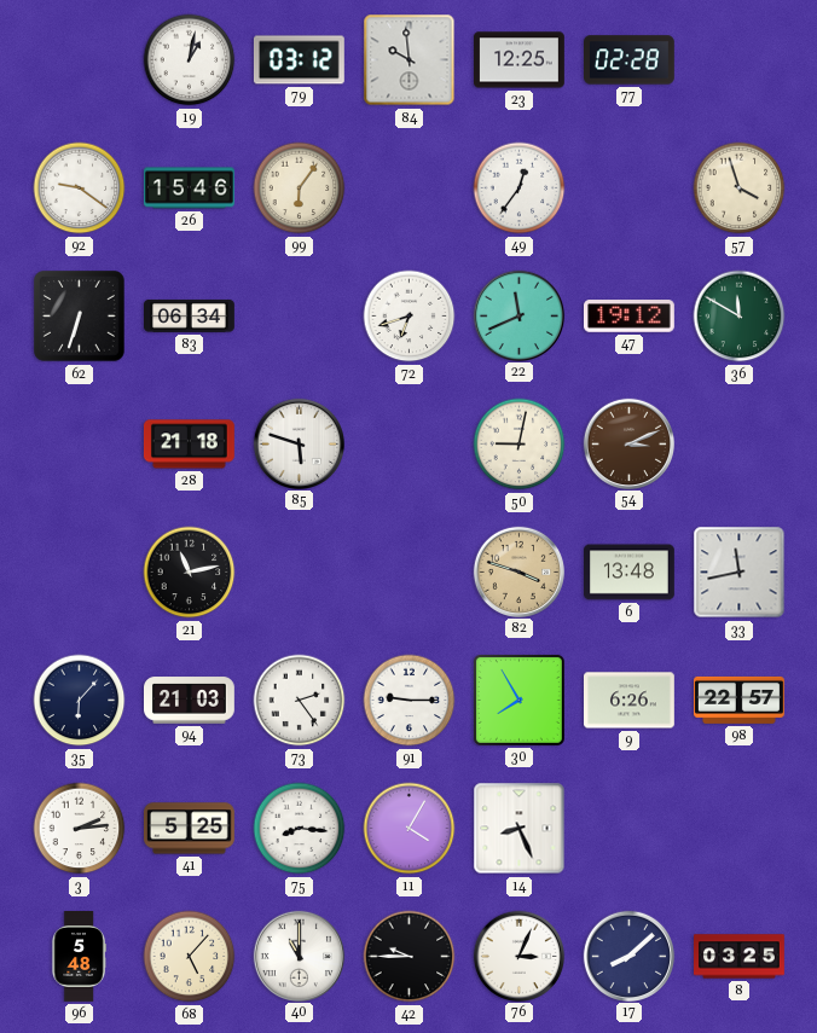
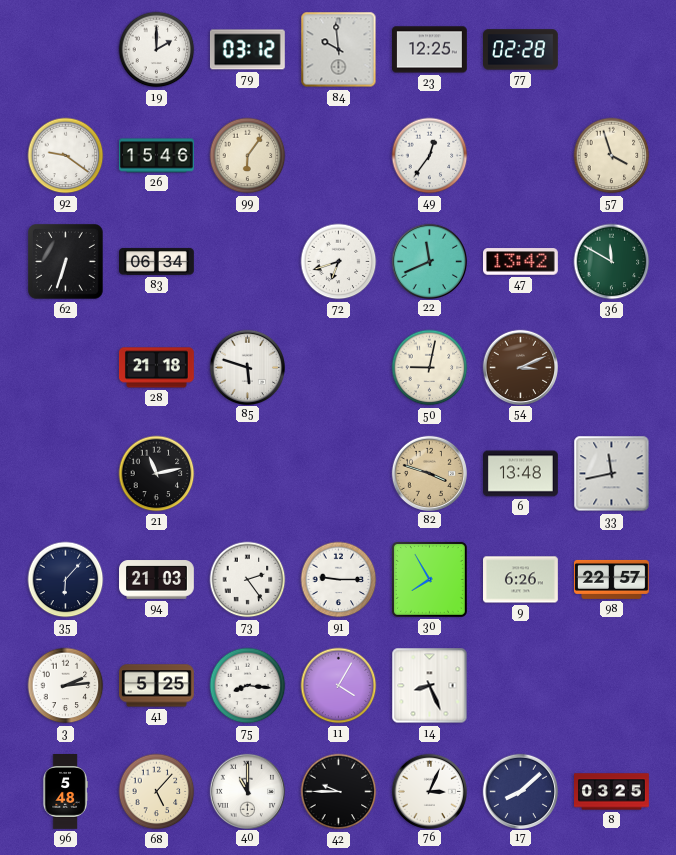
19: 1:02 -> 2:00
47: 19:12 -> 13:42
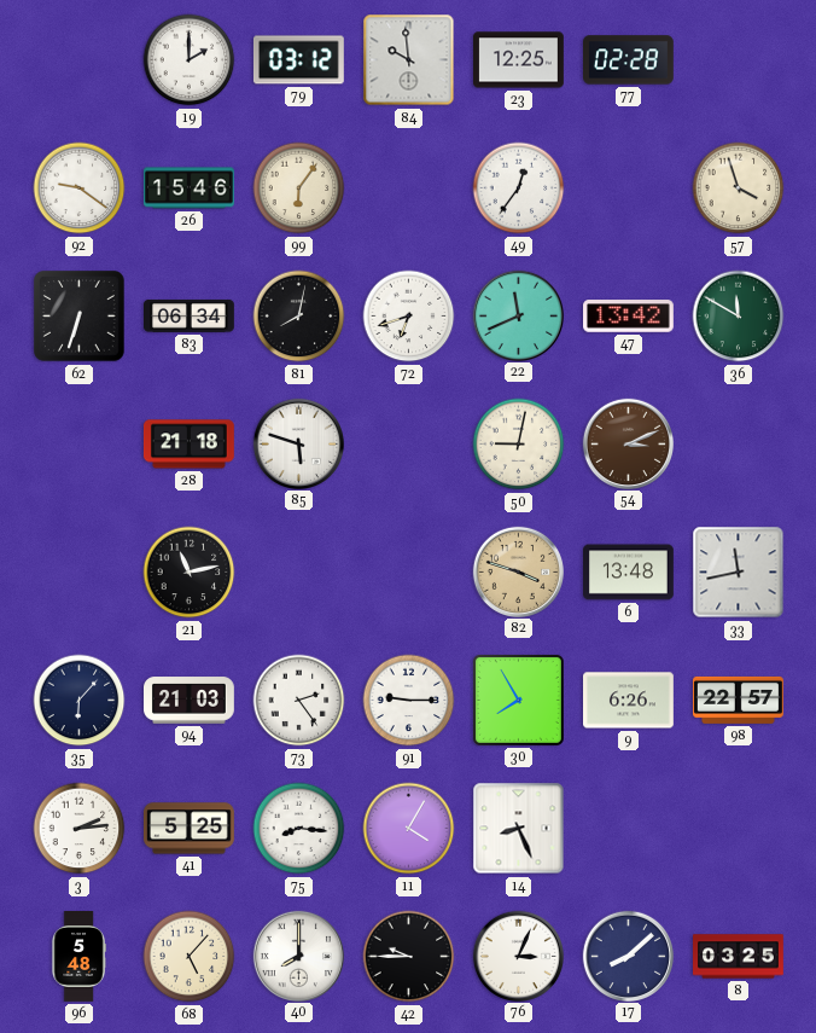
81: none -> 8:02
40: 11:00 -> 8:00
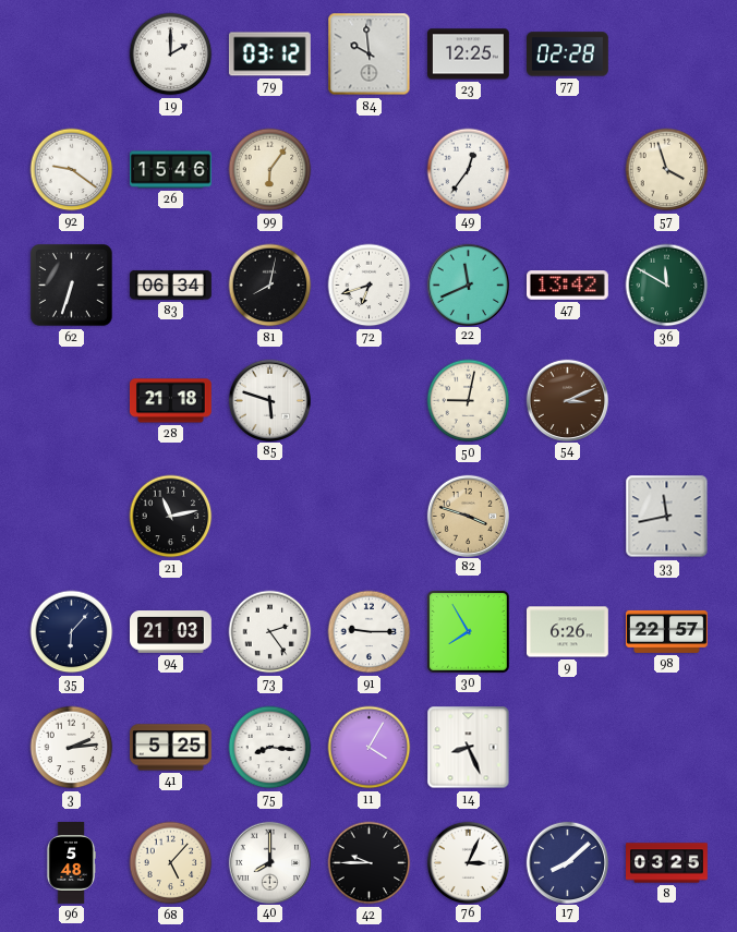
6: 13:48 -> none
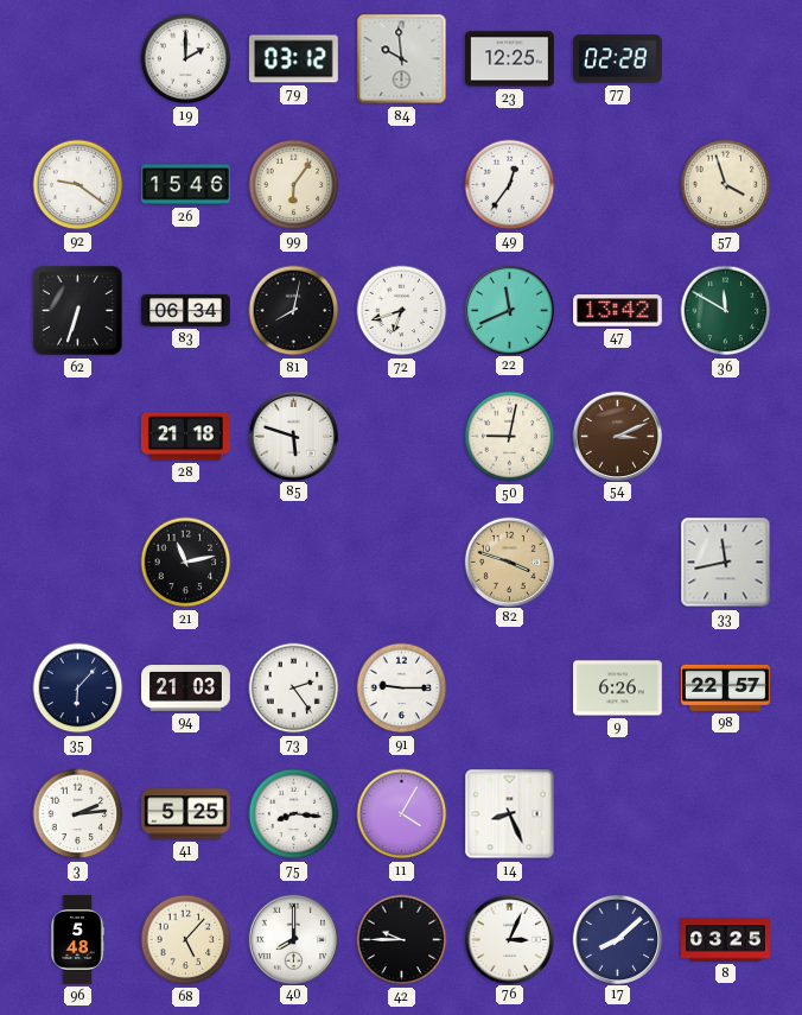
30: 7:55 -> none
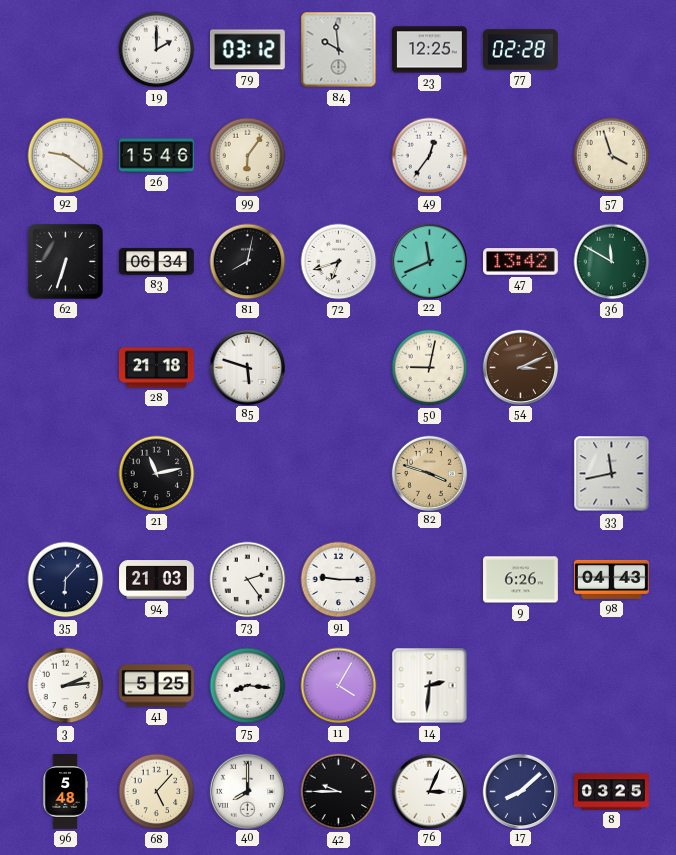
98: 22:57 -> 04:43
14: 8:26 -> 2:31
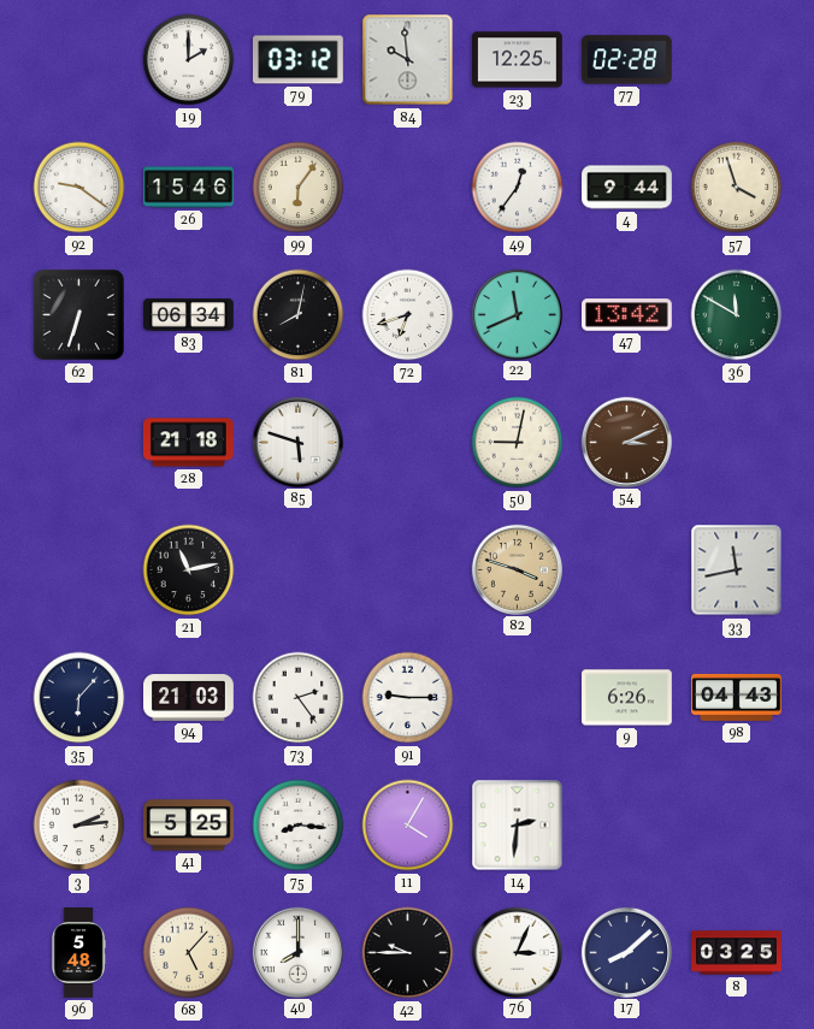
4: none -> 9:44
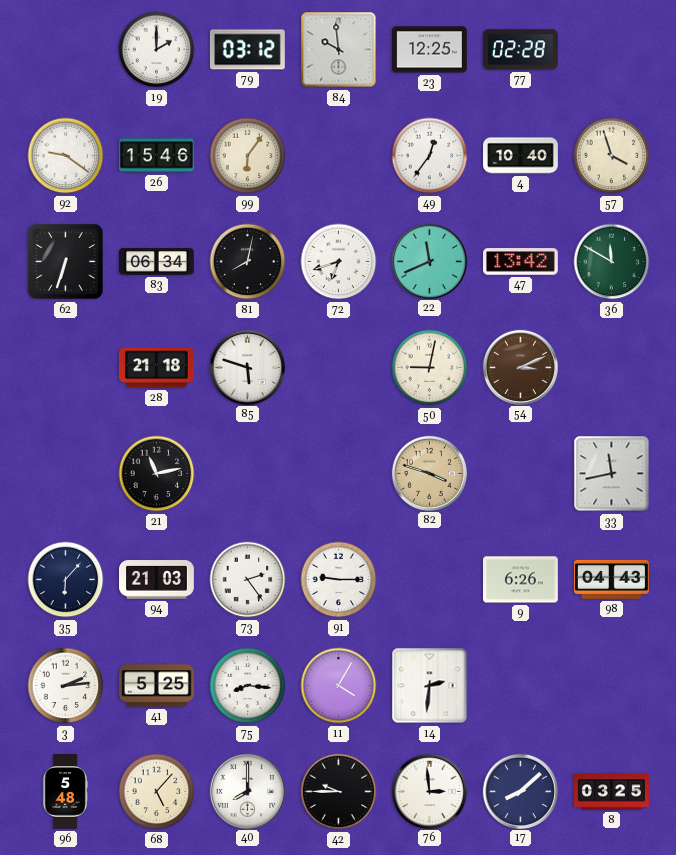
4: 9:44 -> 10:40
76: 3:04 -> 2:59
